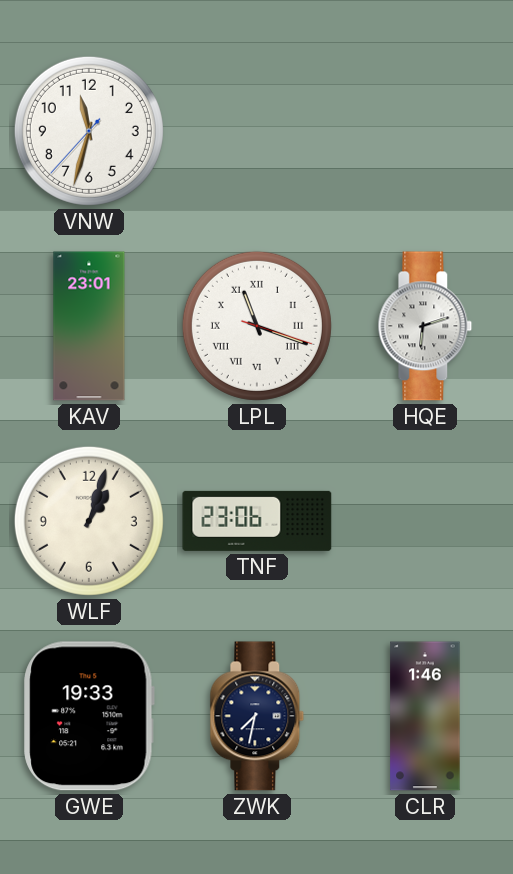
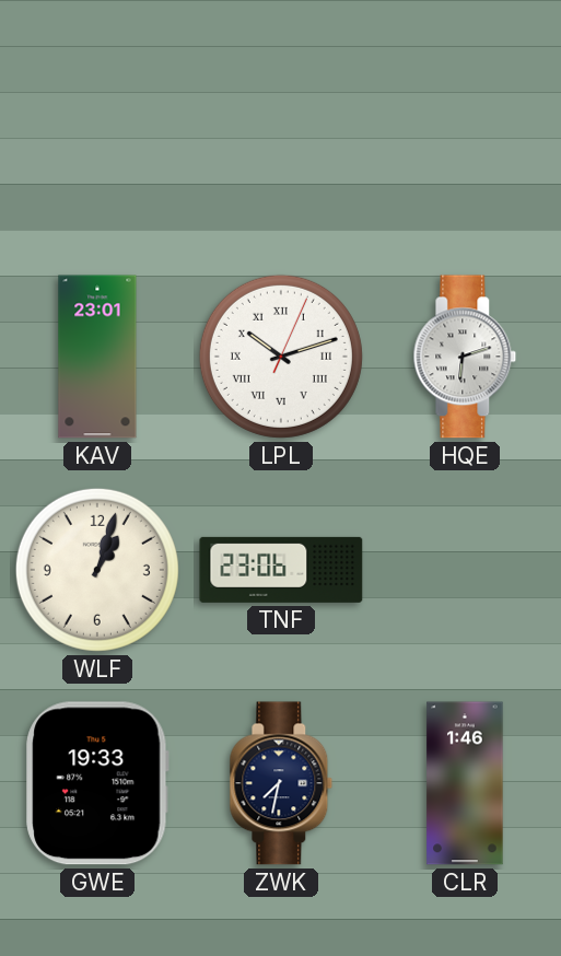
VNW: 11:32 -> none
LPL: 11:18 -> 10:12
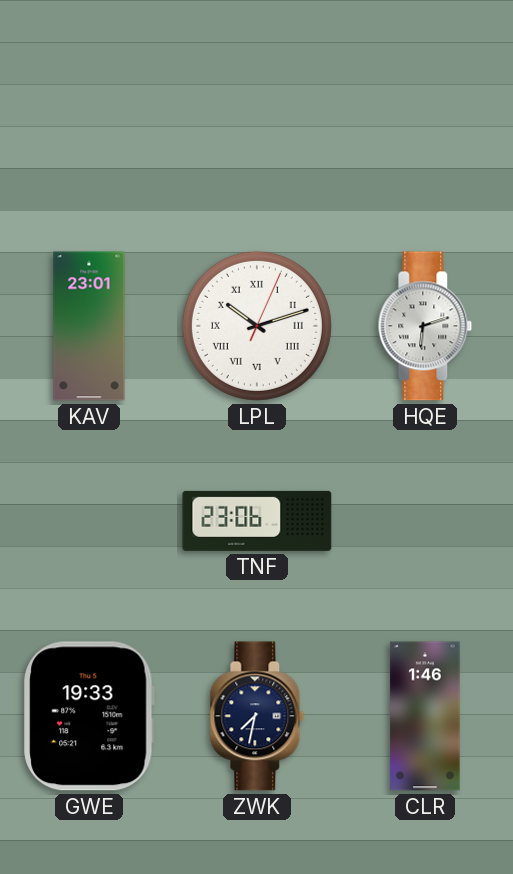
WLF: 1:03 -> none
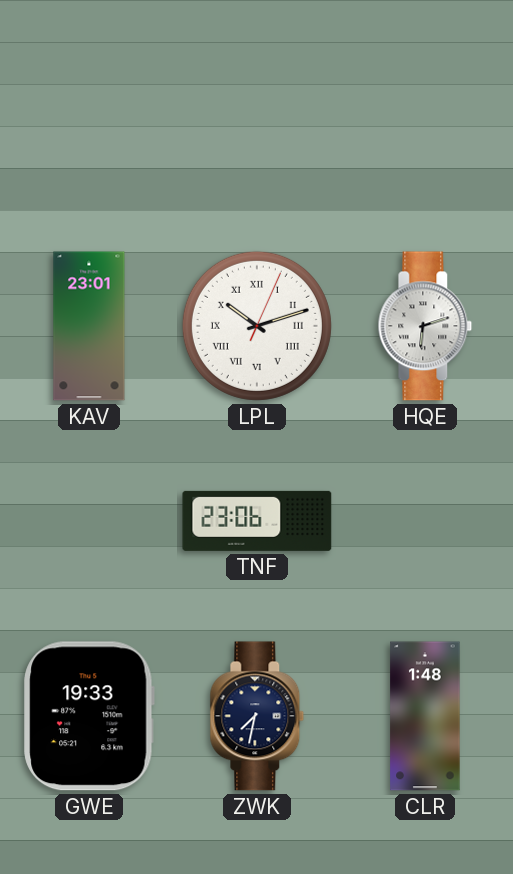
CLR: 1:46 -> 1:48
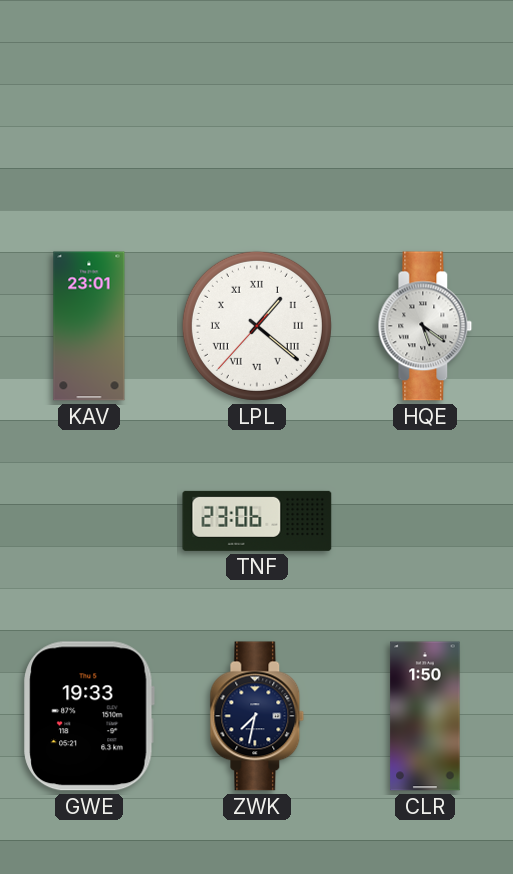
LPL: 10:12 -> 1:21
HQE: 6:12 -> 5:21
CLR: 1:48 -> 1:50
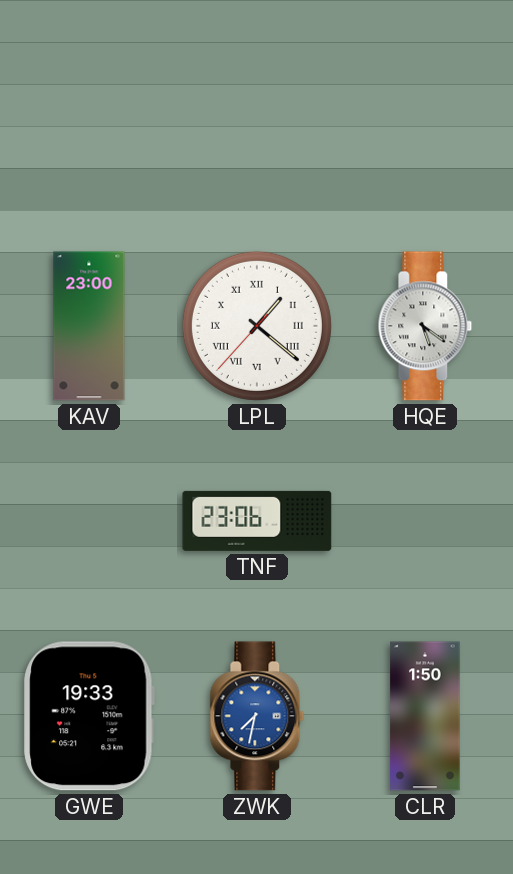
KAV: 23:01 -> 23:00
ZWK dial: navy -> blue
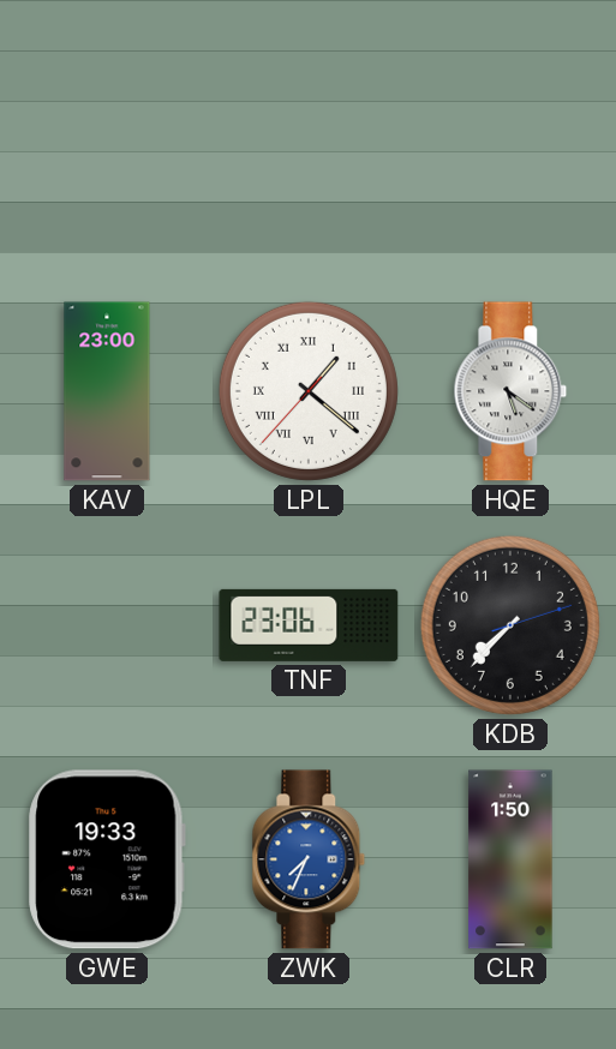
KDB: none -> 7:37
ZWK: 7:32 -> 7:34
